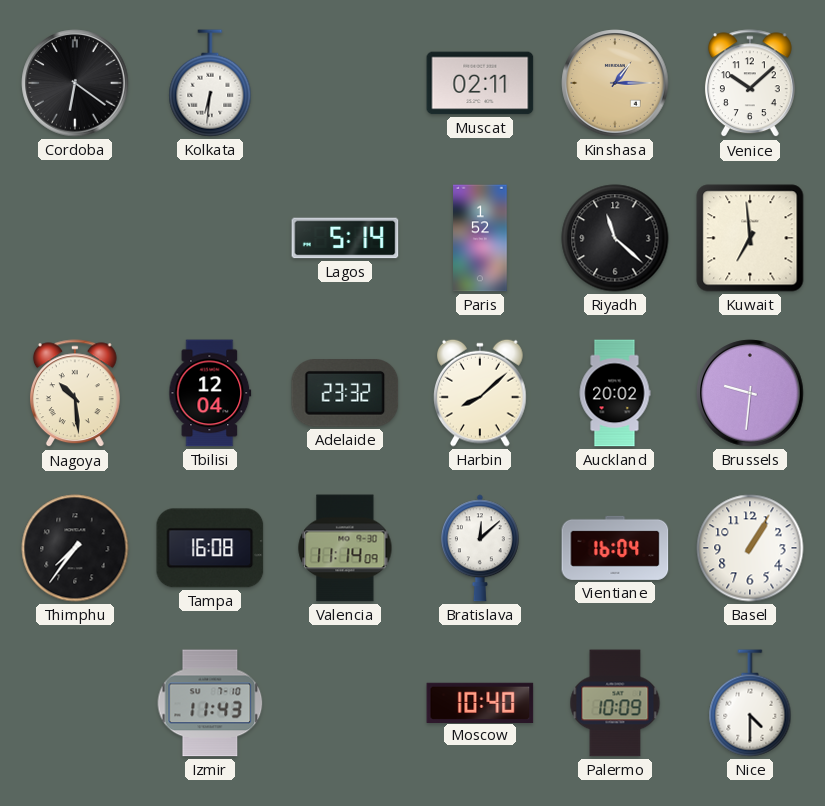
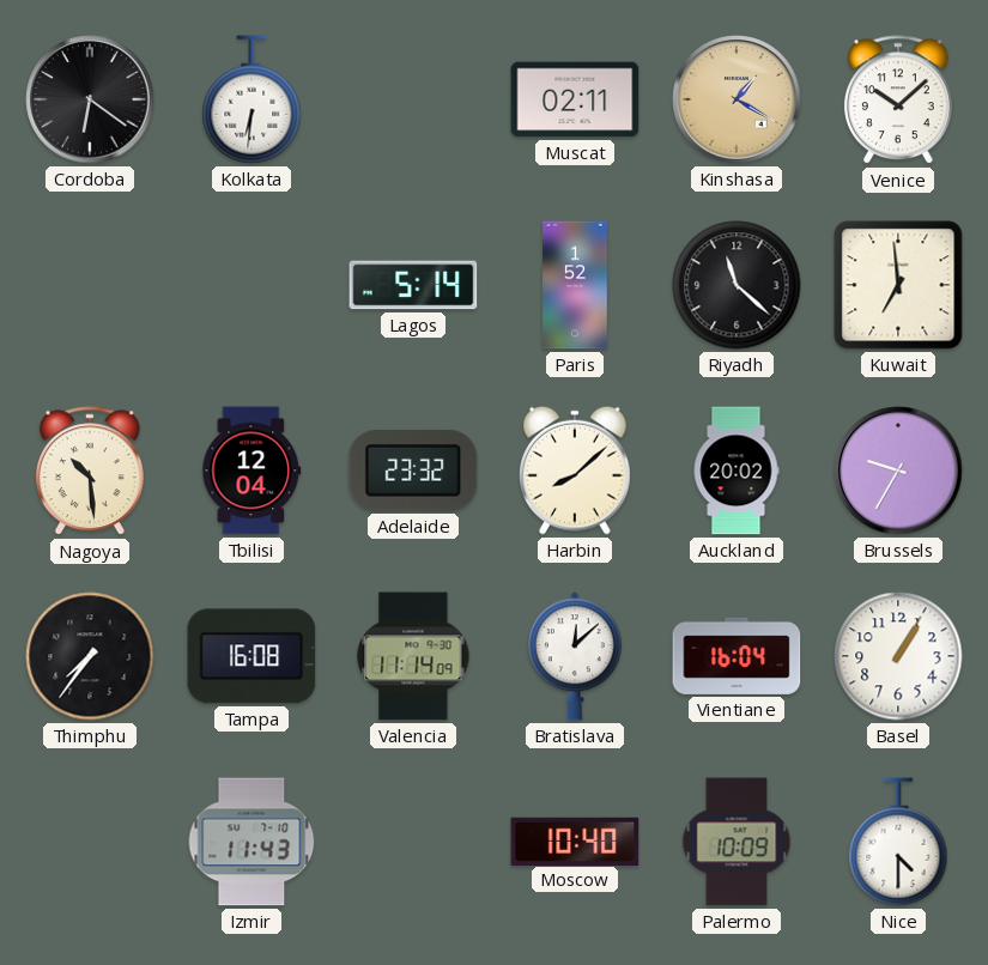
Kinshasa: 1:15 -> 1:20
Brussels: 9:31 -> 9:35
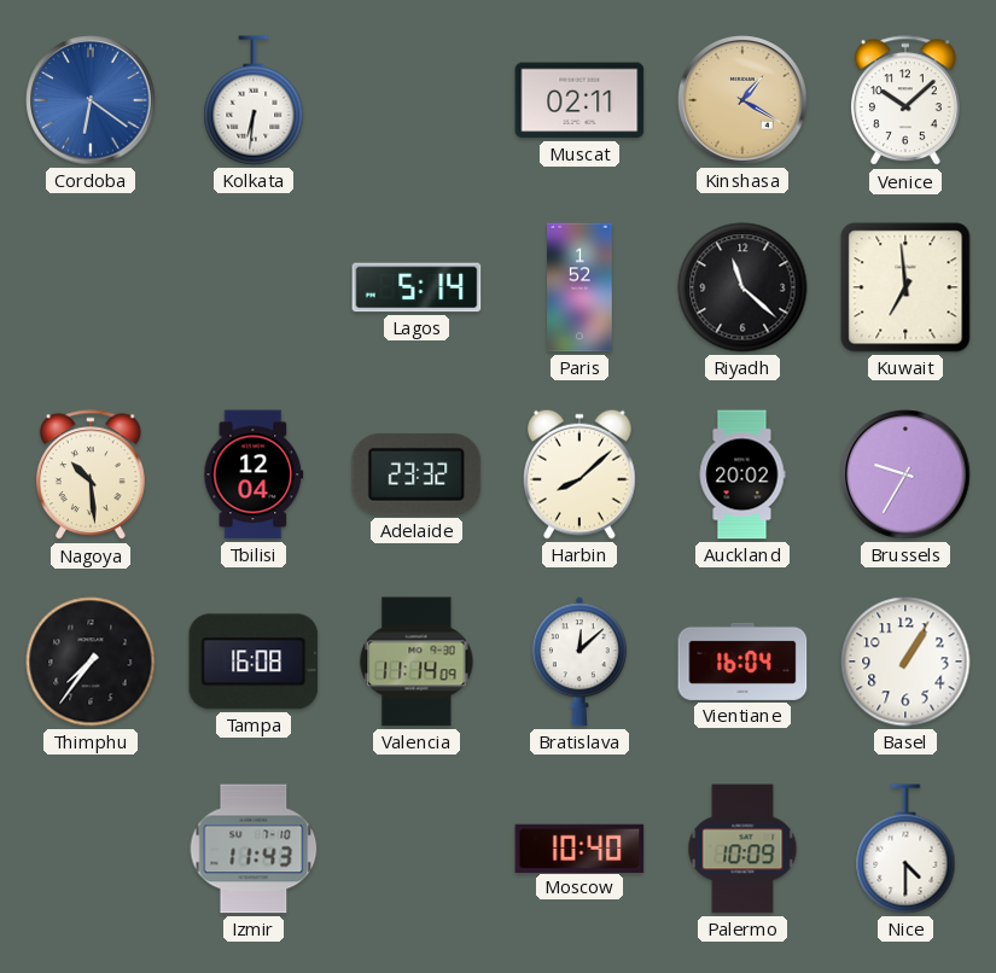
Cordoba dial: black -> blue
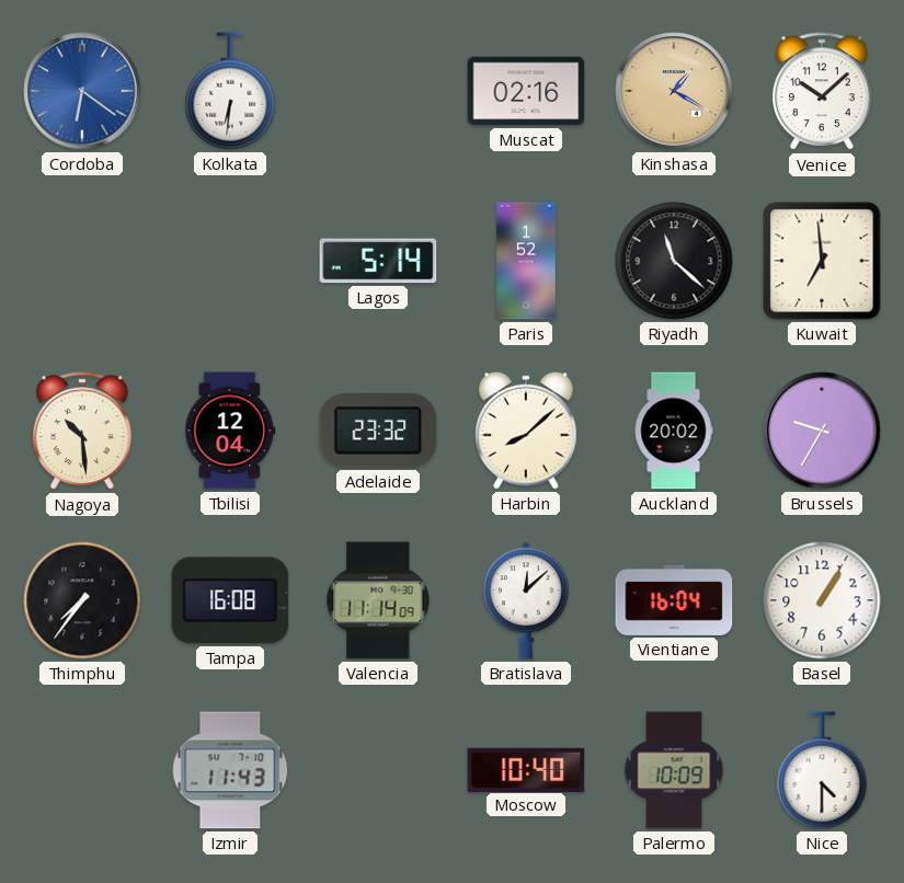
Muscat: 02:11 -> 02:16
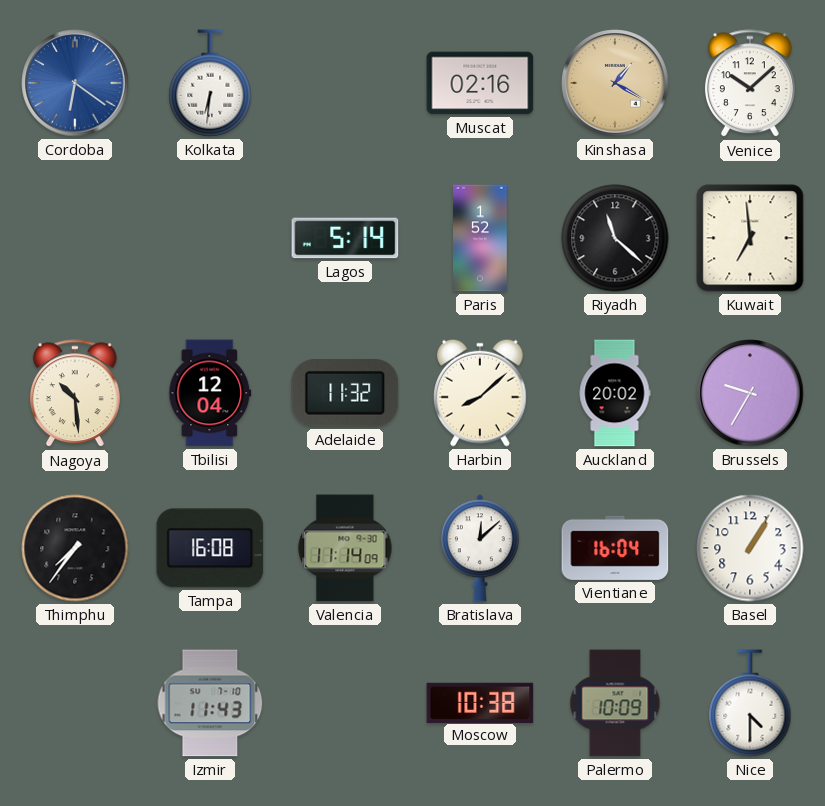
Adelaide: 23:32 -> 11:32
Moscow: 10:40 -> 10:38
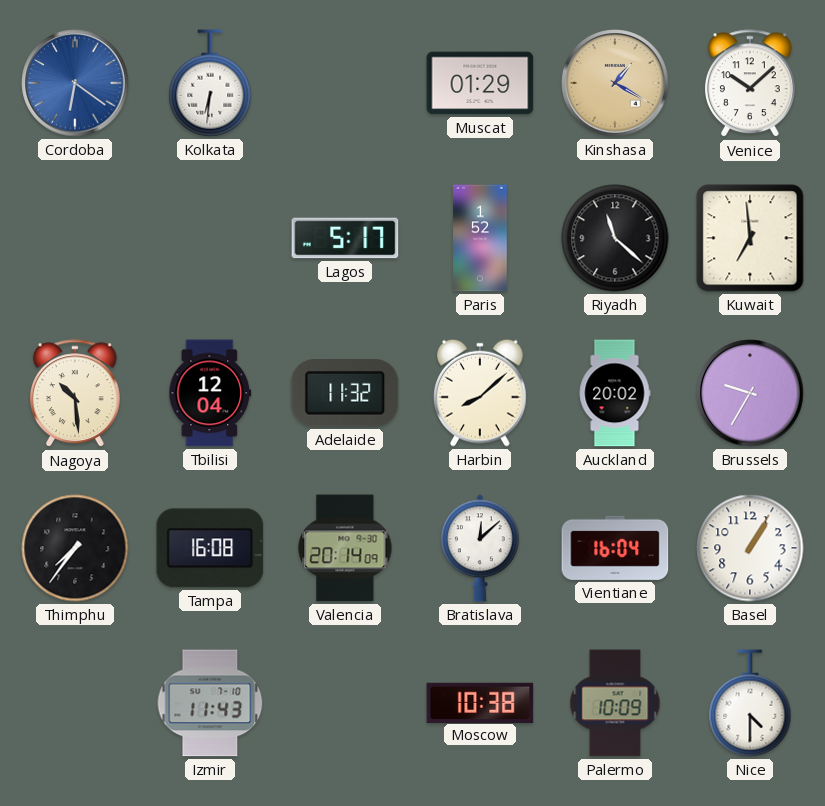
Muscat: 02:16 -> 01:29
Lagos: 5:14 -> 5:17
Valencia: 11:14 -> 20:14
